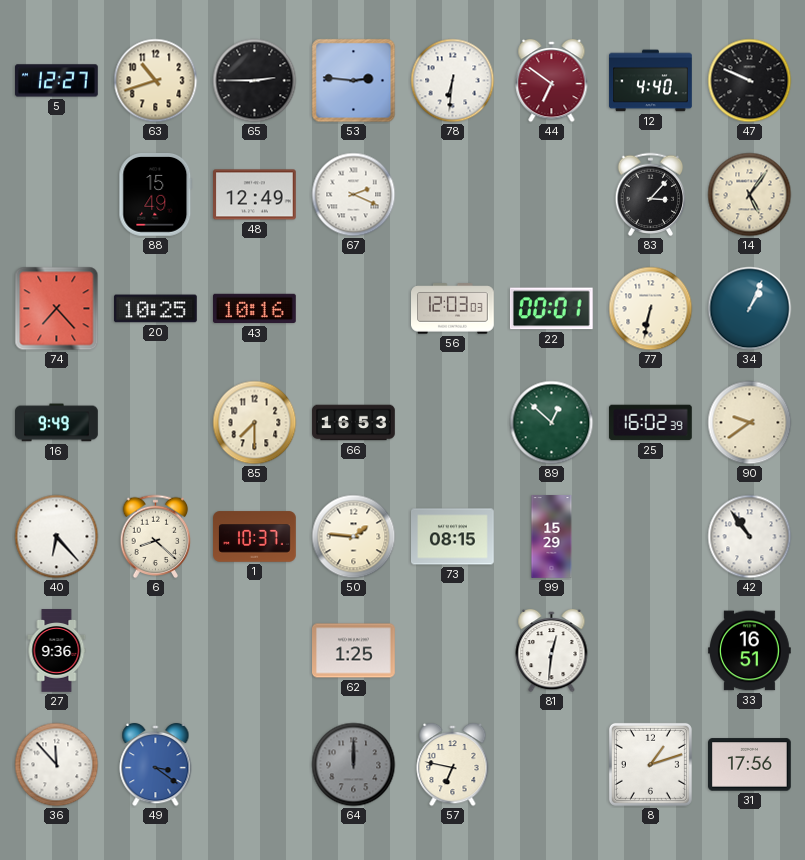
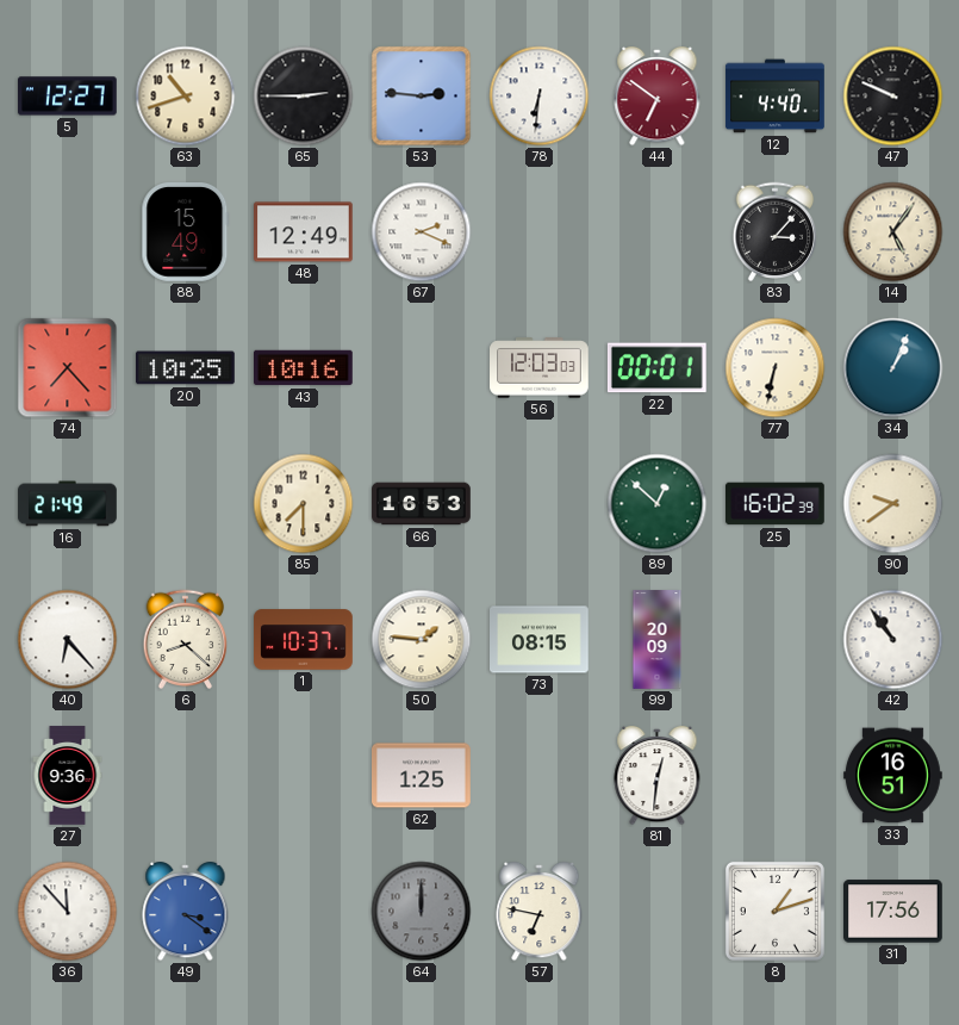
16: 9:49 -> 21:49
99: 15:29 -> 20:09
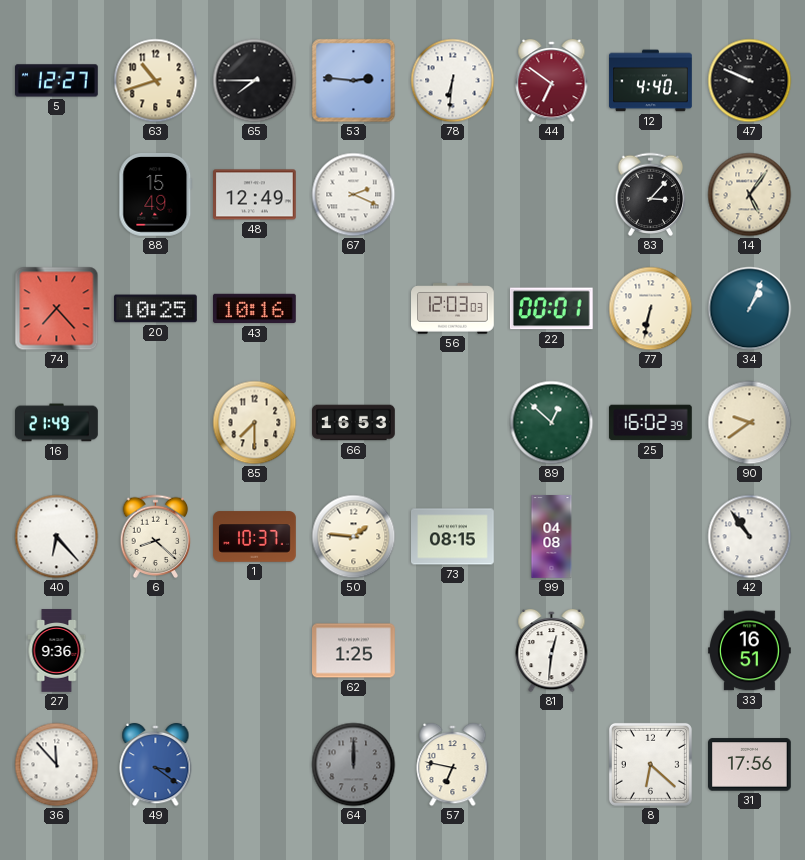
65: 2:45 -> 7:45
99: 20:09 -> 04:08
8: 1:12 -> 6:22
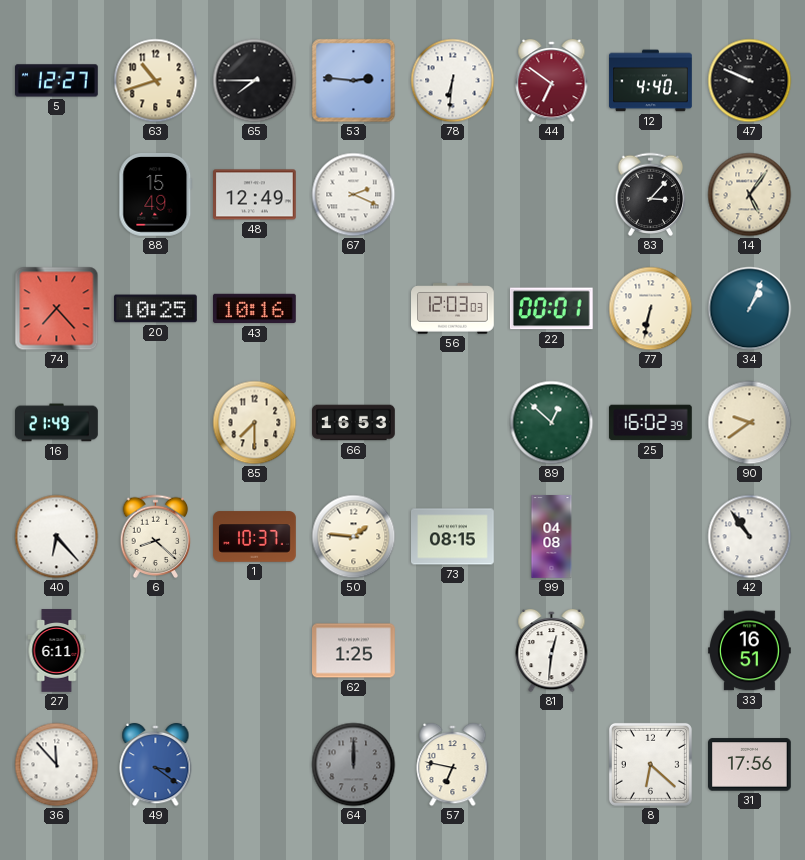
27: 9:36 -> 6:11
